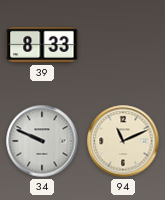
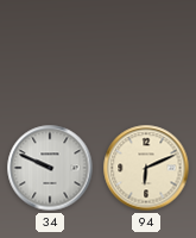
39: 8:33 -> none
94: 11:11 -> 6:11
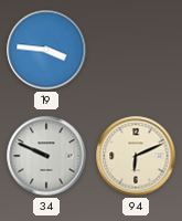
19: none -> 3:46
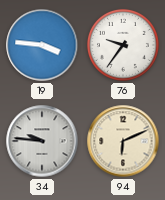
76: none -> 9:36
34: 9:49 -> 9:46
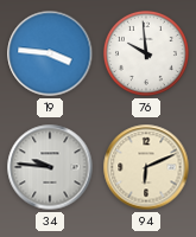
76: 9:36 -> 9:59
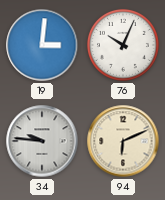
19: 3:46 -> 3:01
76: 9:59 -> 10:04
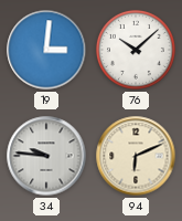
76: 10:04 -> 10:08
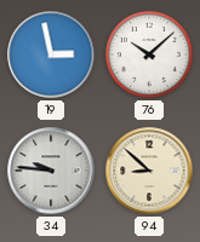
19: 3:01 -> 2:58
94: 6:11 -> 8:52
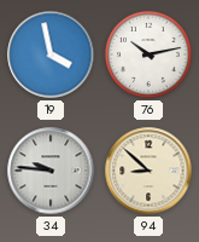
19: 2:58 -> 3:58
76: 10:08 -> 10:13
